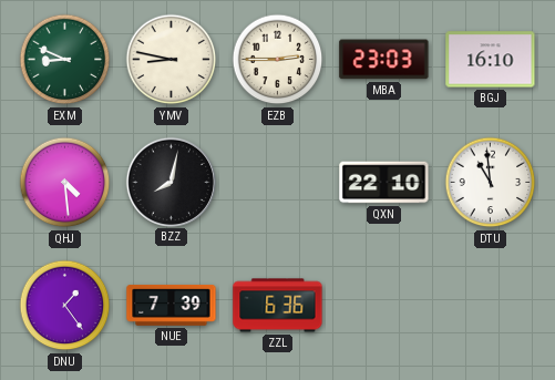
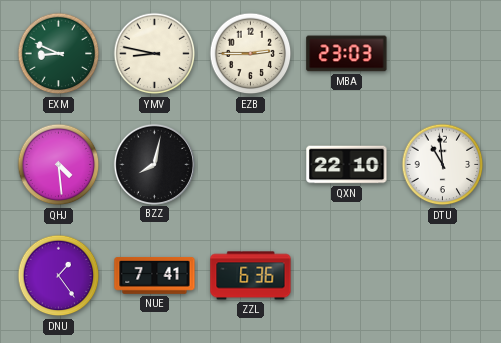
BGJ: 16:10 -> none
NUE: 7:39 -> 7:41
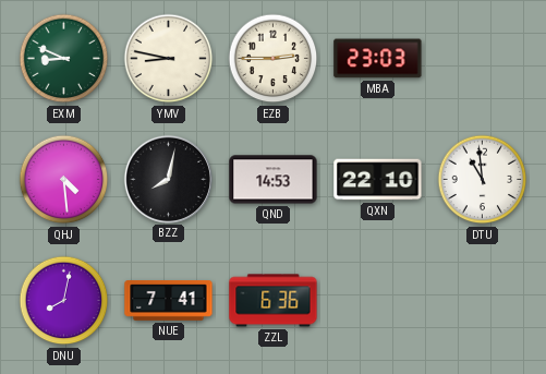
QND: none -> 14:53
DNU: 1:24 -> 8:02
